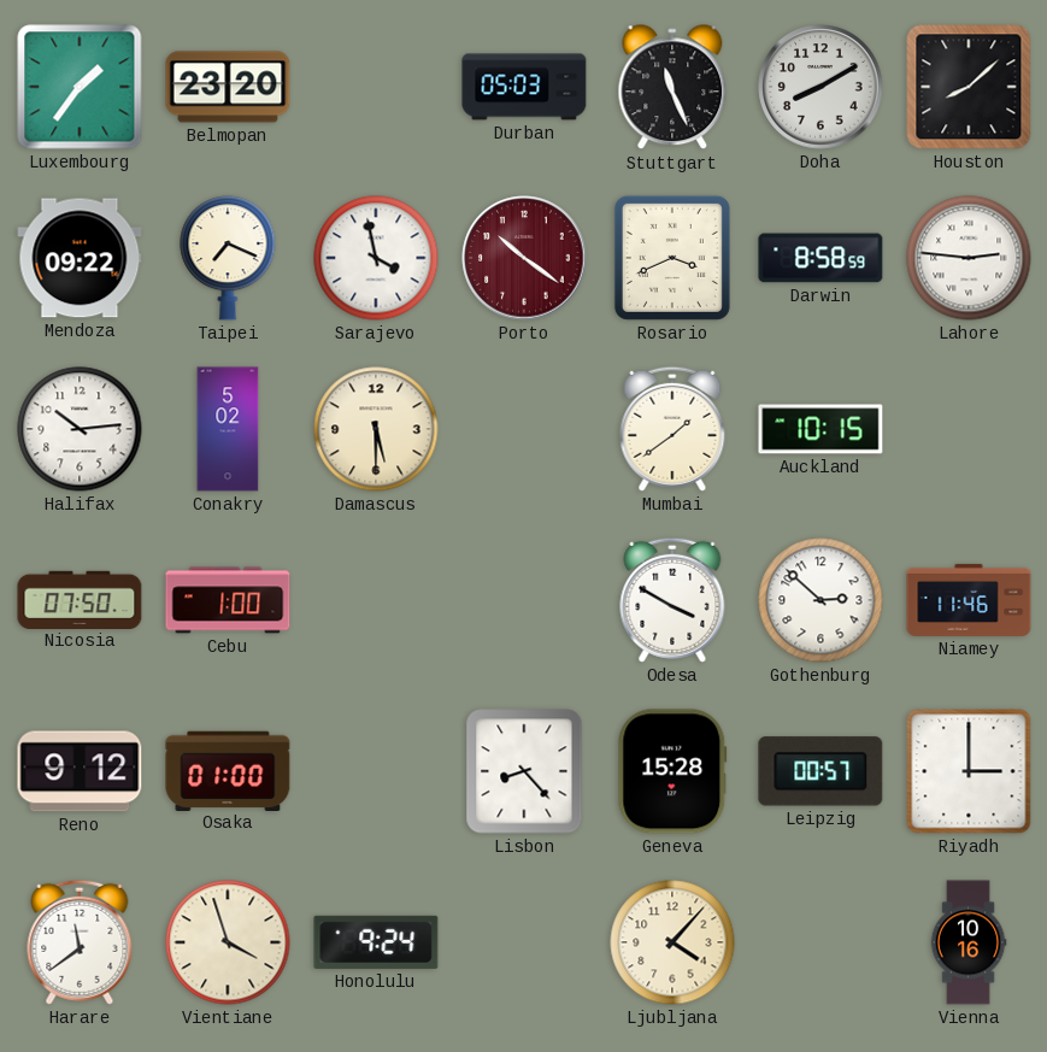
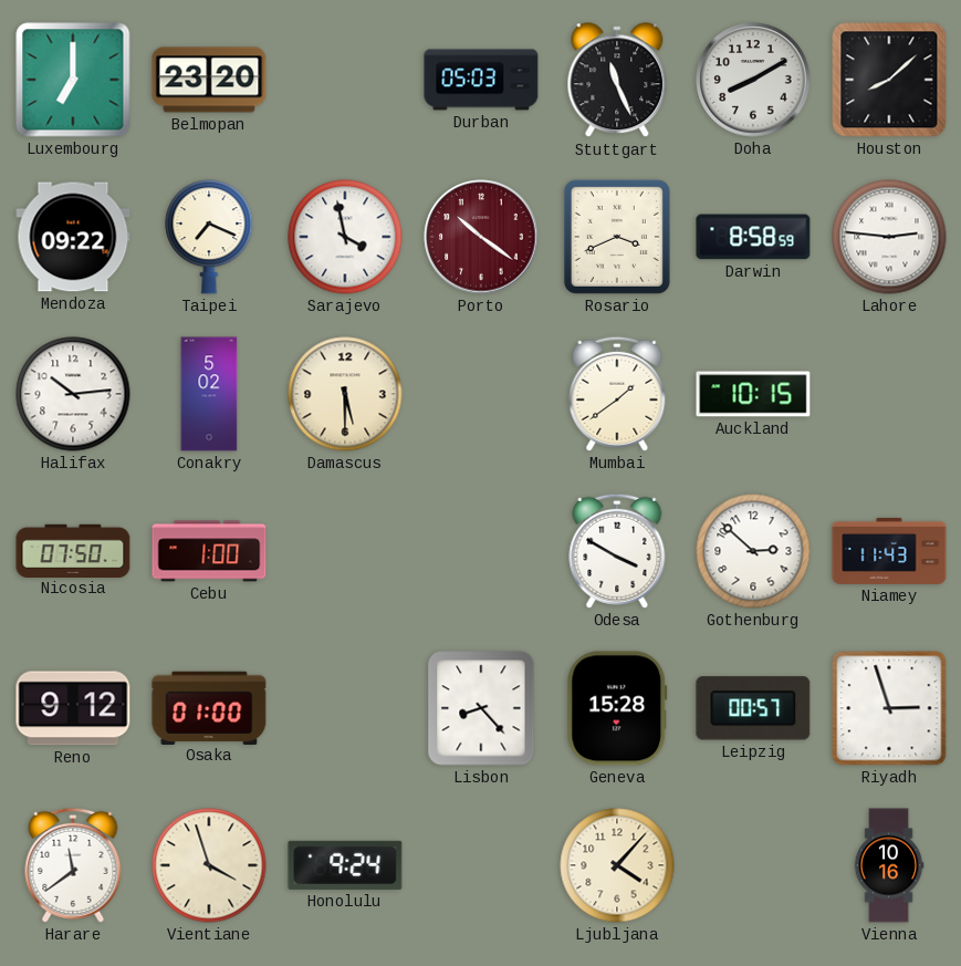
Luxembourg: 1:36 -> 7:00
Niamey: 11:46 -> 11:43
Riyadh: 3:00 -> 2:57
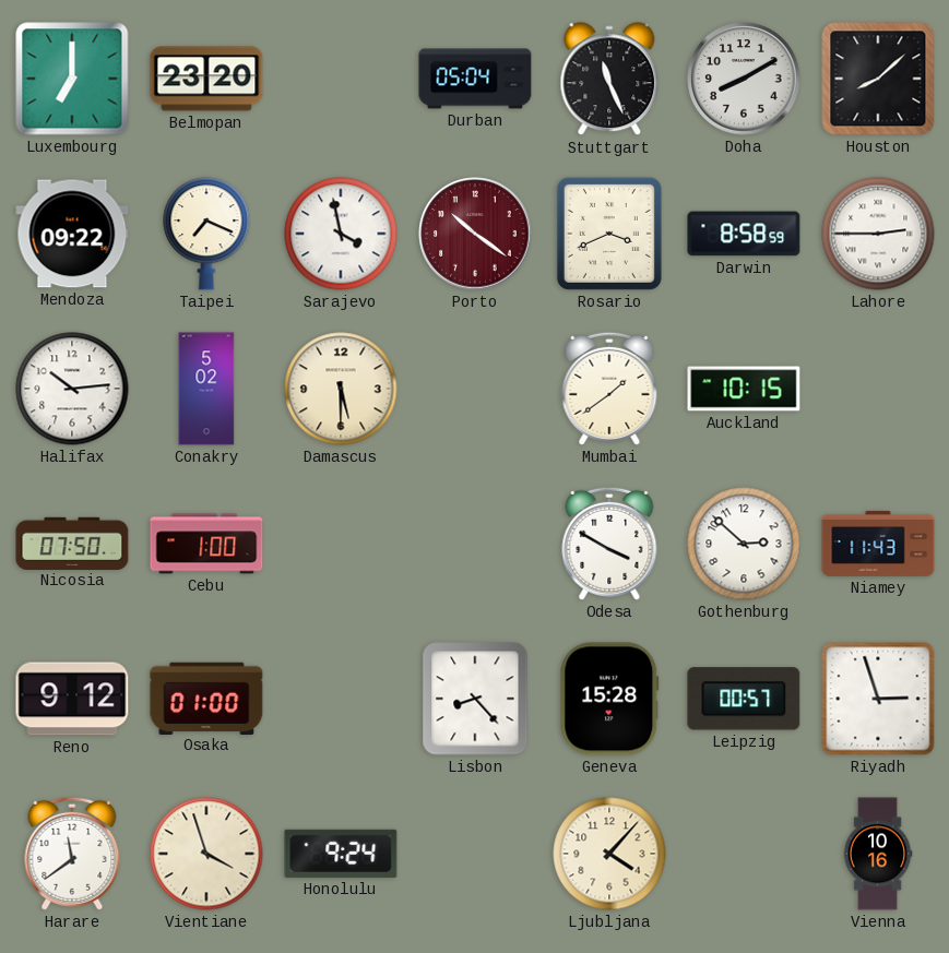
Durban: 05:03 -> 05:04
Lahore: 2:46 -> 2:45
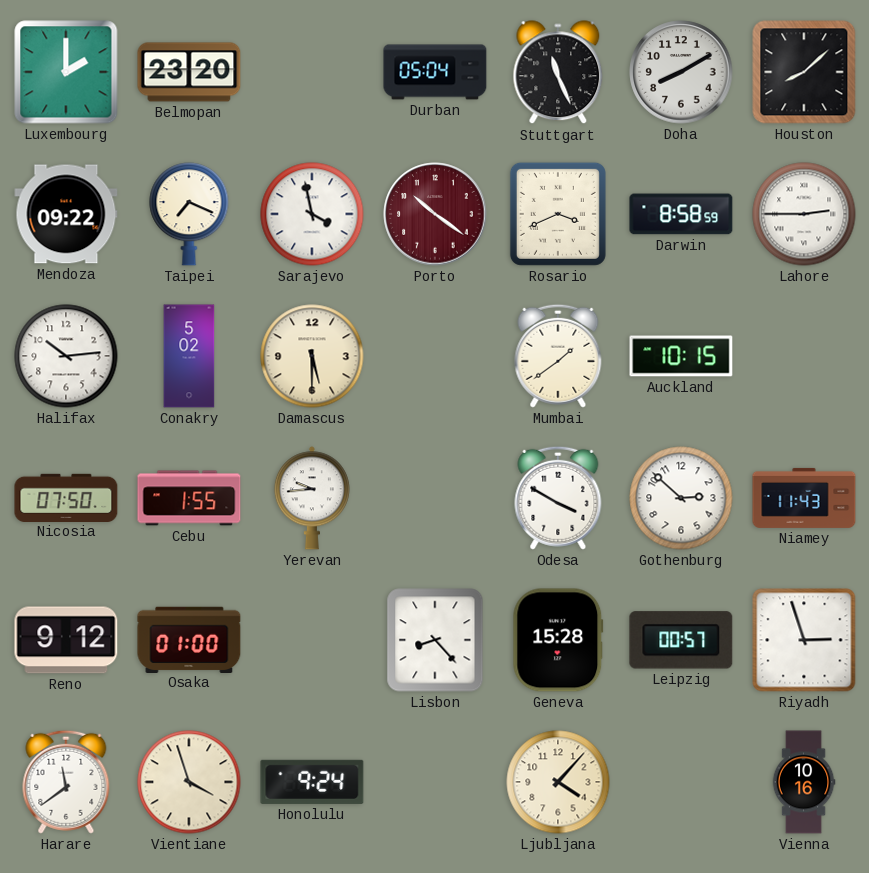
Luxembourg: 7:00 -> 2:00
Cebu: 1:00 -> 1:55
Yerevan: none -> 9:44
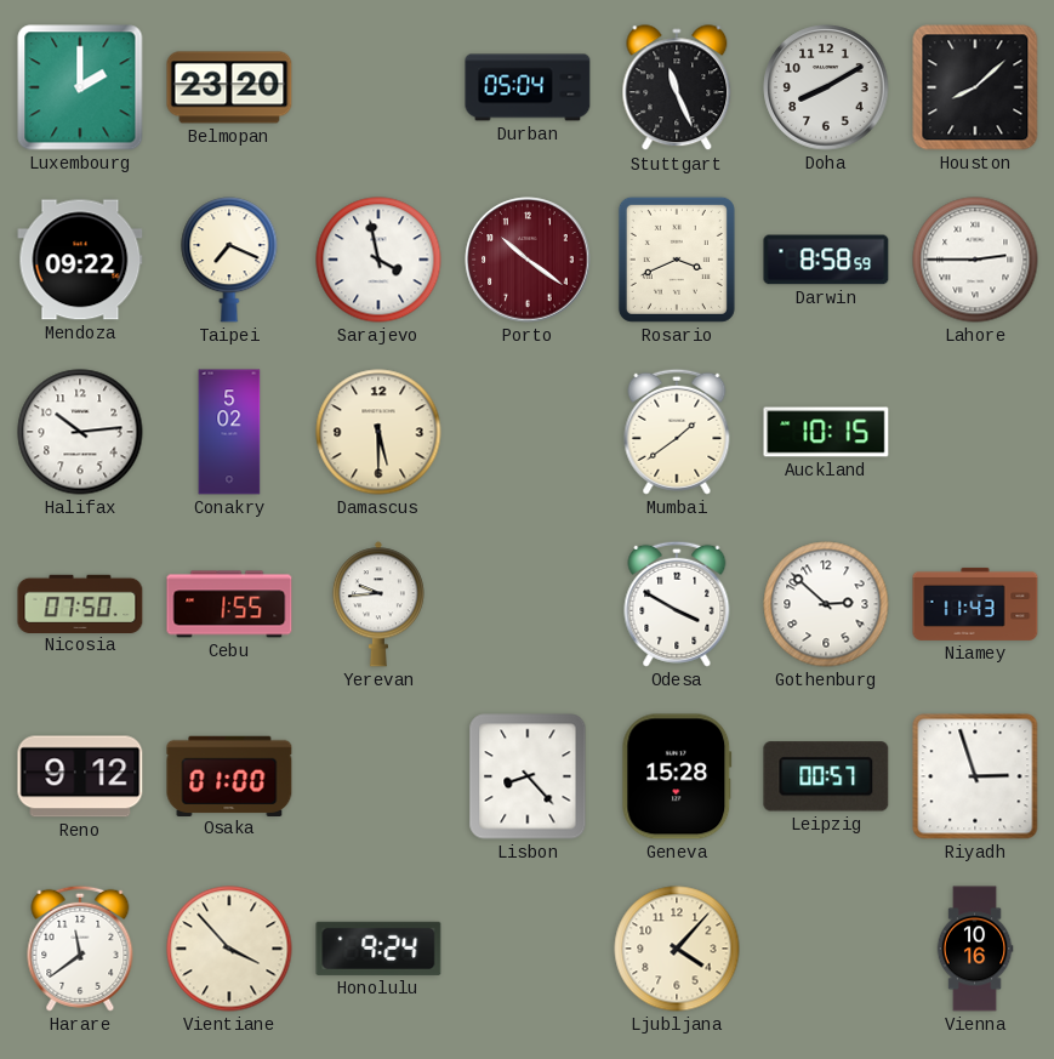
Vientiane: 3:57 -> 3:53
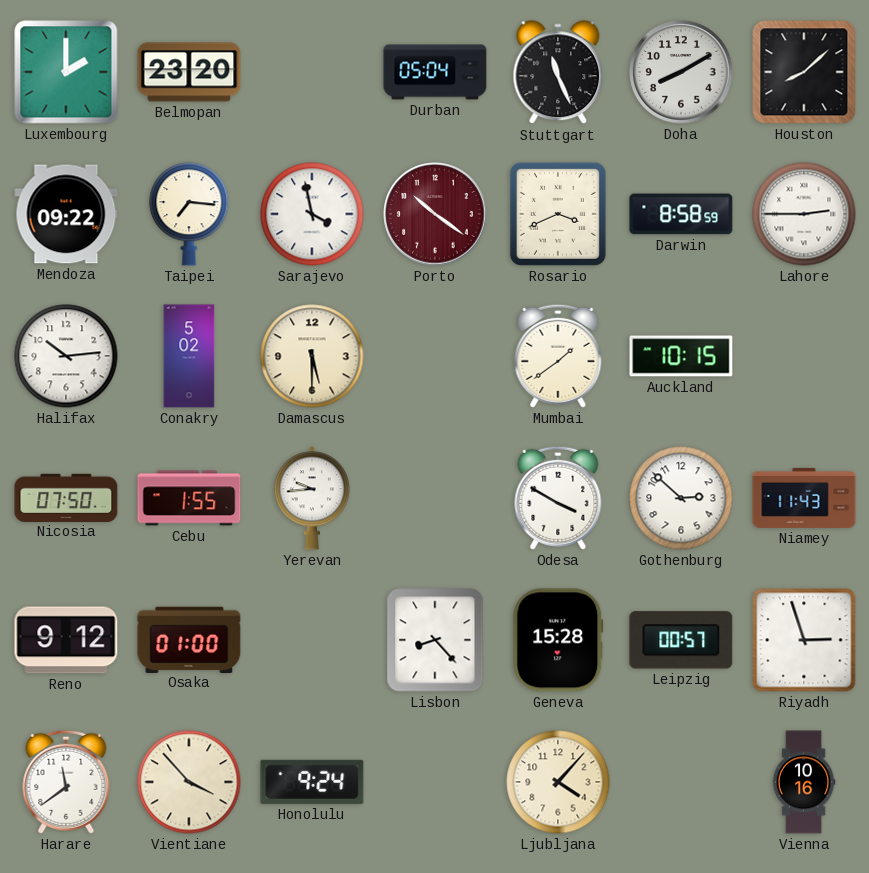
Taipei: 7:19 -> 7:16
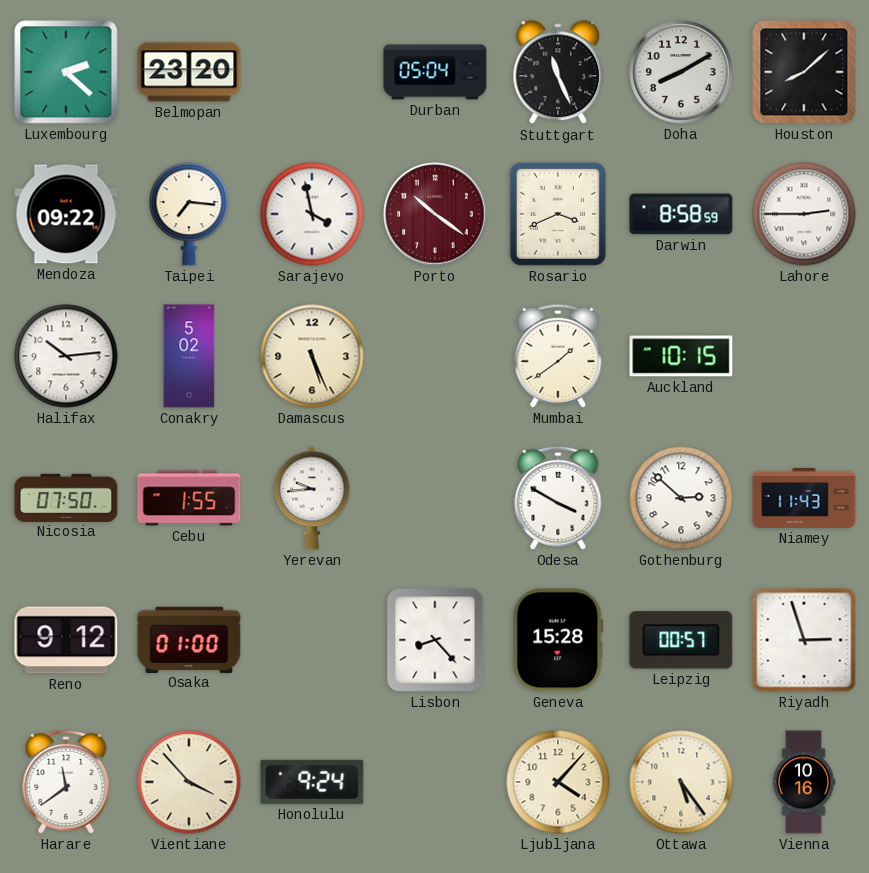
Luxembourg: 2:00 -> 2:22
Damascus: 5:30 -> 5:26
Ottawa: none -> 5:24
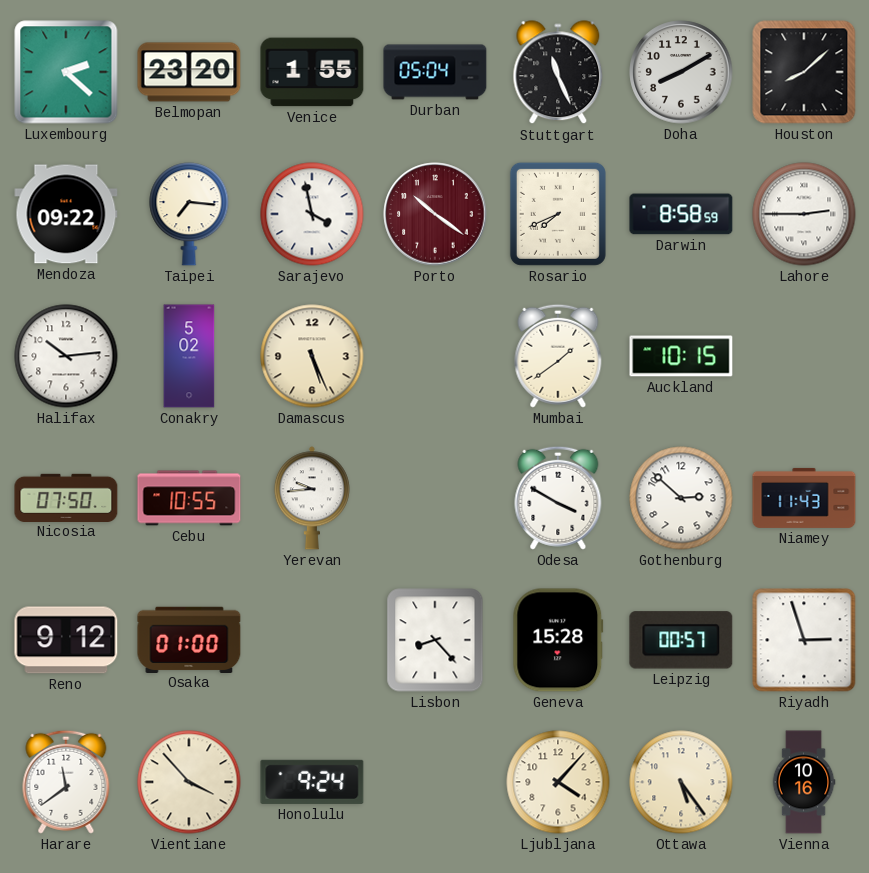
Venice: none -> 1:55
Rosario: 3:41 -> 7:41
Cebu: 1:55 -> 10:55
